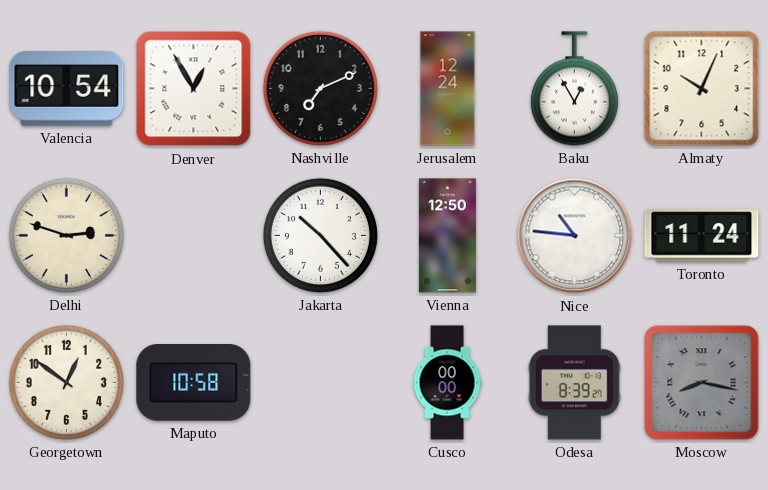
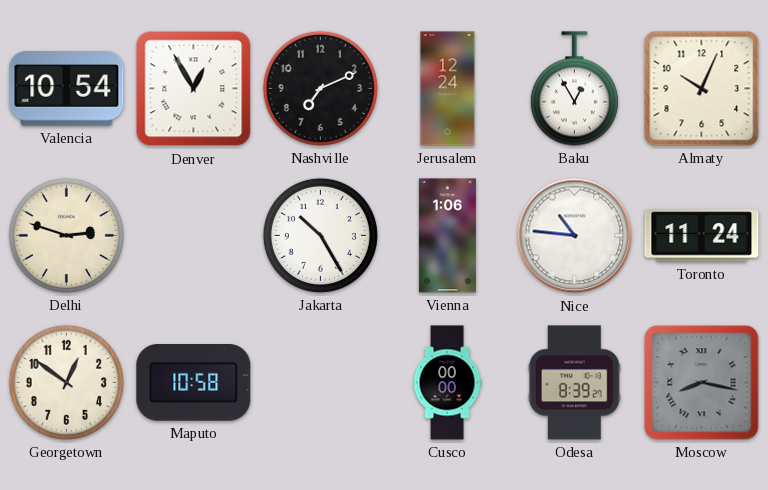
Jakarta: 10:23 -> 10:25
Vienna: 12:50 -> 1:06
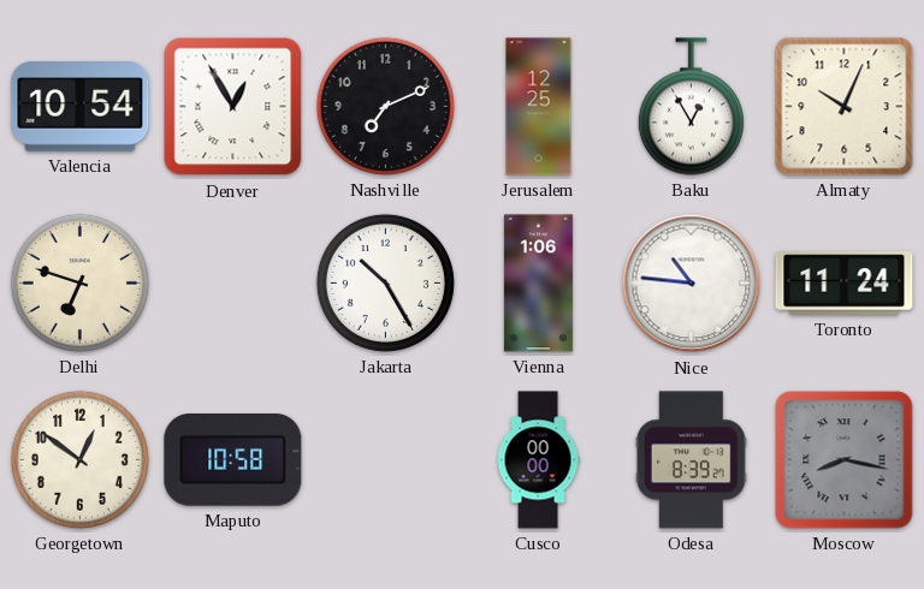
Jerusalem: 12:24 -> 12:25
Delhi: 2:48 -> 6:48
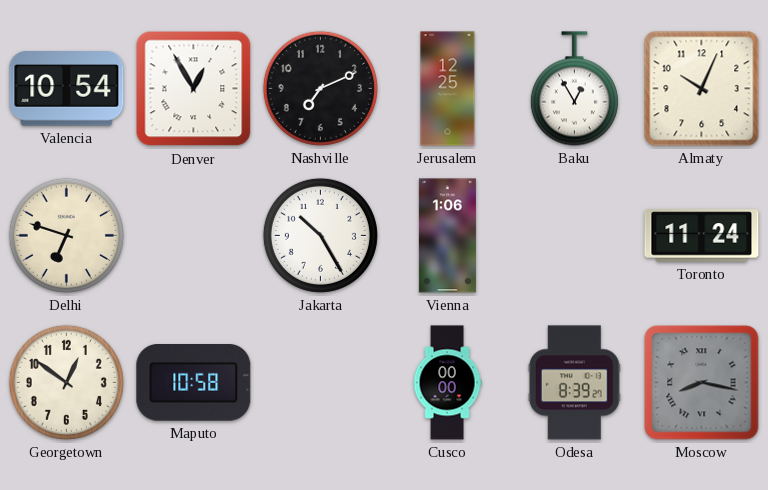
Nice: 10:46 -> none
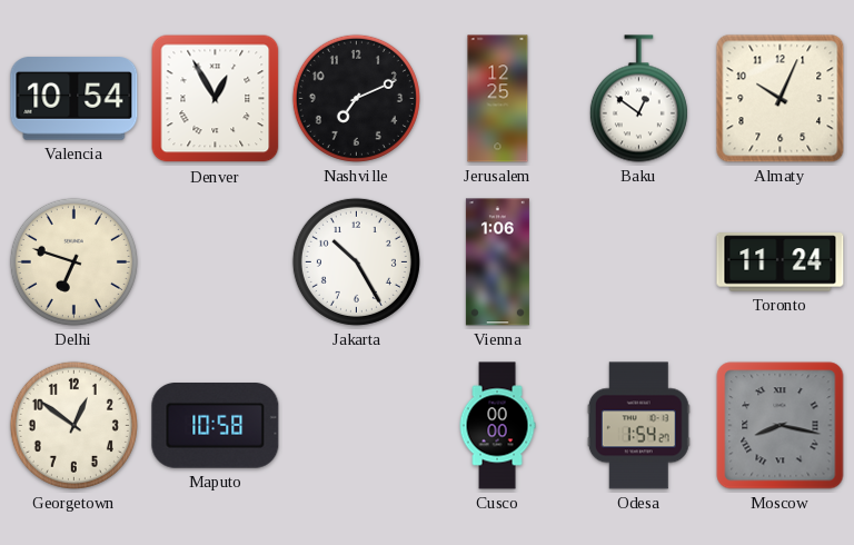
Baku: 12:55 -> 12:51
Odesa: 8:39 -> 1:54
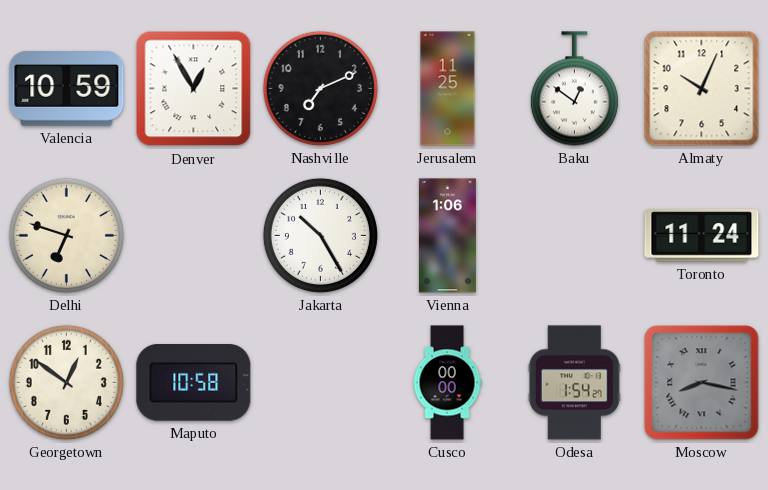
Valencia: 10:54 -> 10:59
Jerusalem: 12:25 -> 11:25
